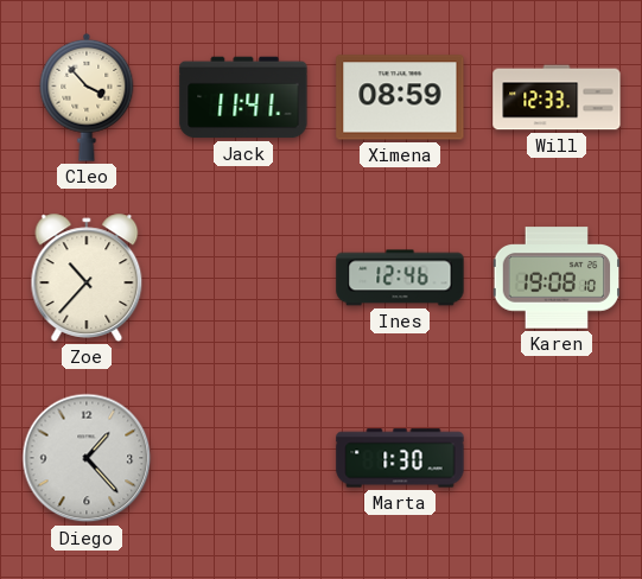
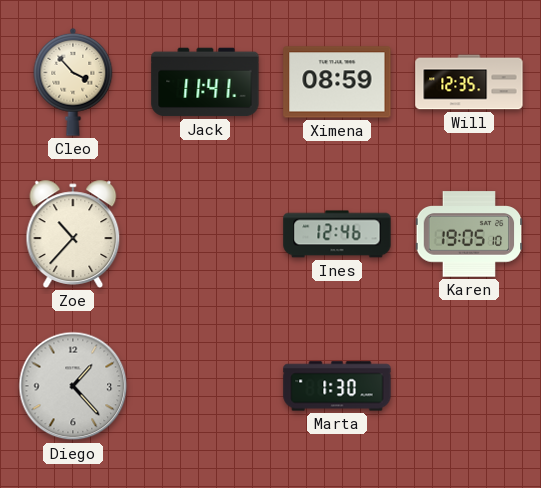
Will: 12:33 -> 12:35
Karen: 19:08 -> 19:05
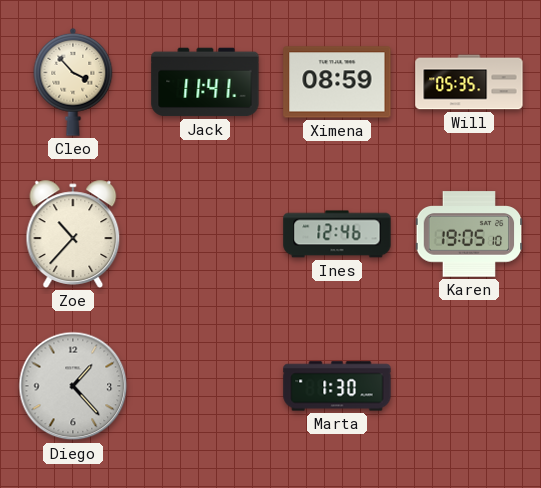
Will: 12:35 -> 05:35
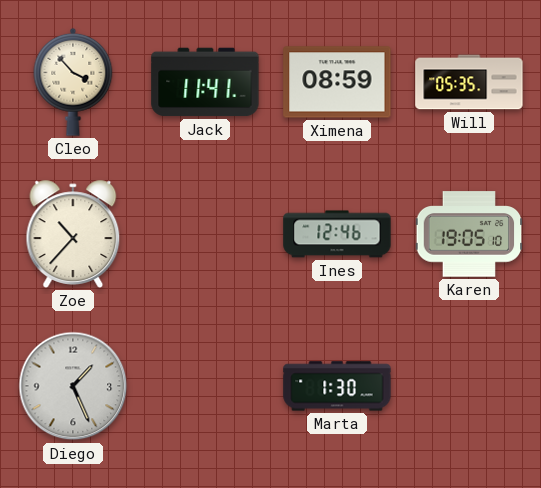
Diego: 1:23 -> 1:26
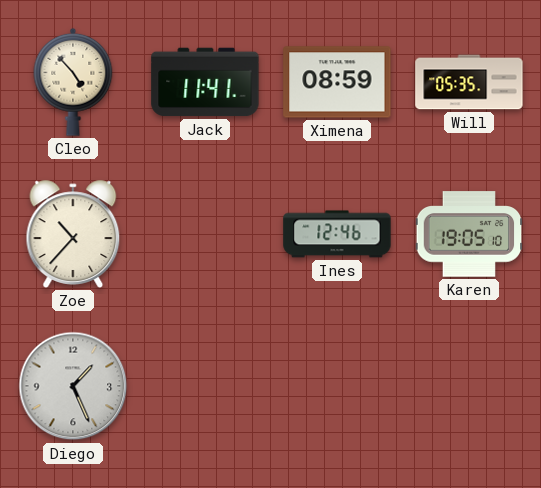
Cleo: 3:53 -> 4:53
Marta: 1:30 -> none
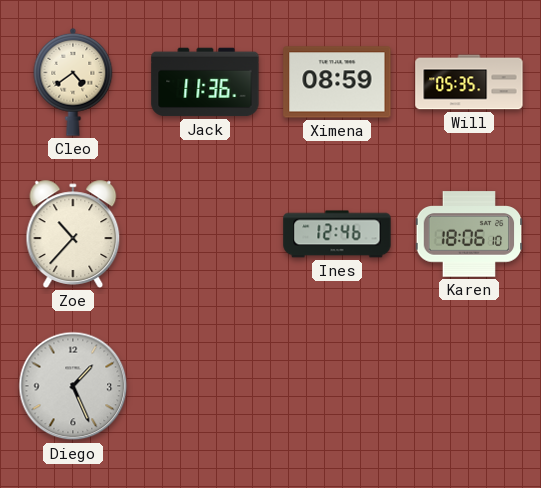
Cleo: 4:53 -> 4:39
Jack: 11:41 -> 11:36
Karen: 19:05 -> 18:06
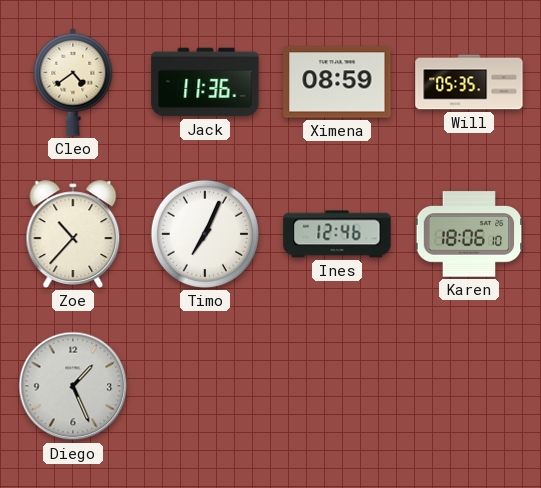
Timo: none -> 7:04
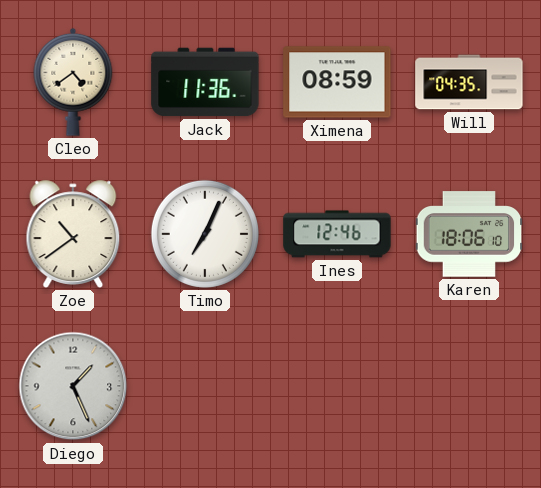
Will: 05:35 -> 04:35
Zoe: 10:37 -> 10:39
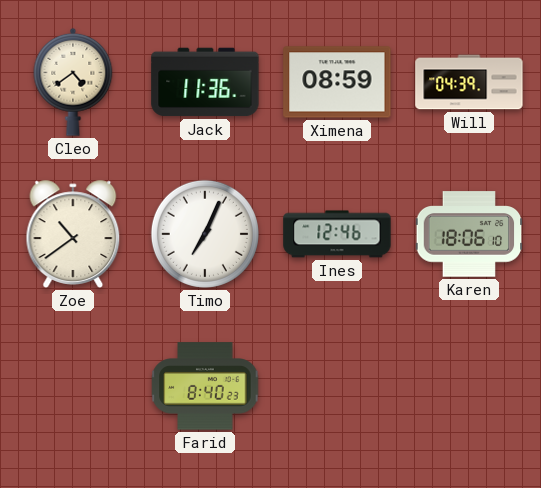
Will: 04:35 -> 04:39
Diego: 1:26 -> none
Farid: none -> 8:40
